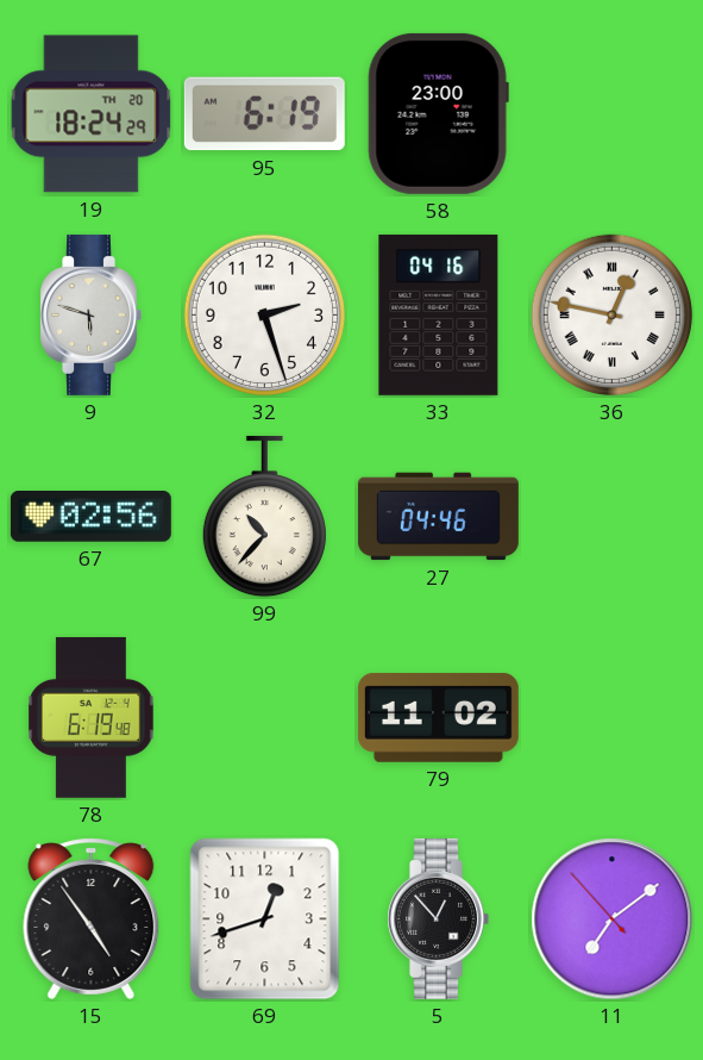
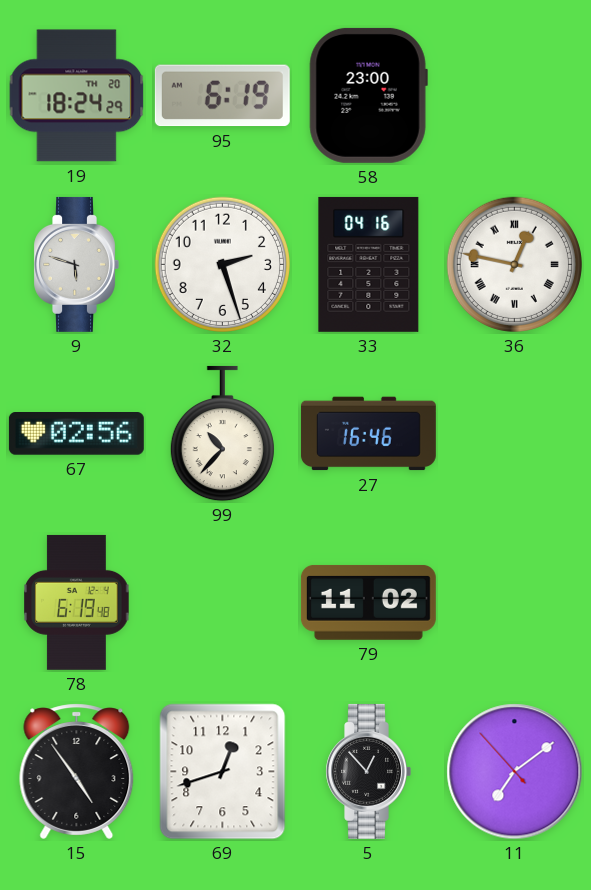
27: 04:46 -> 16:46
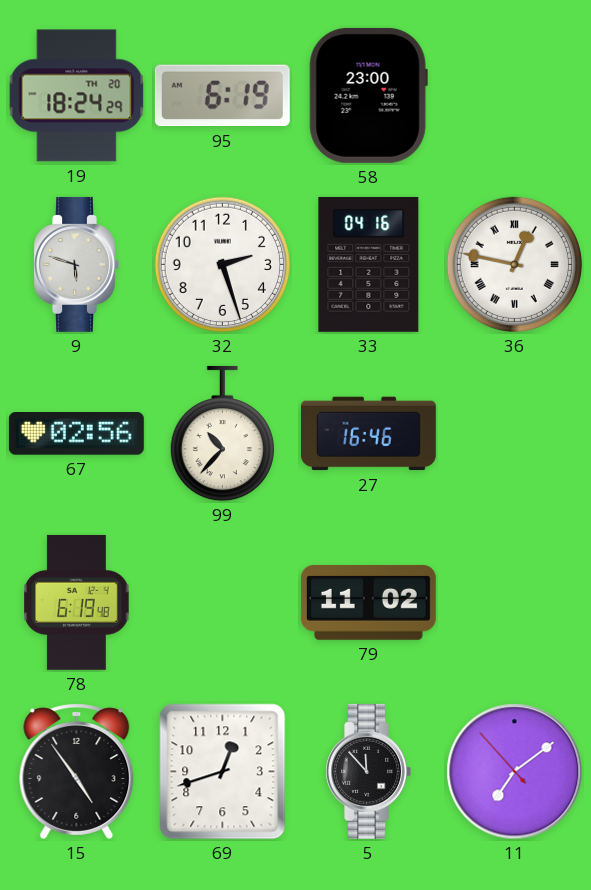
5: 12:53 -> 11:53
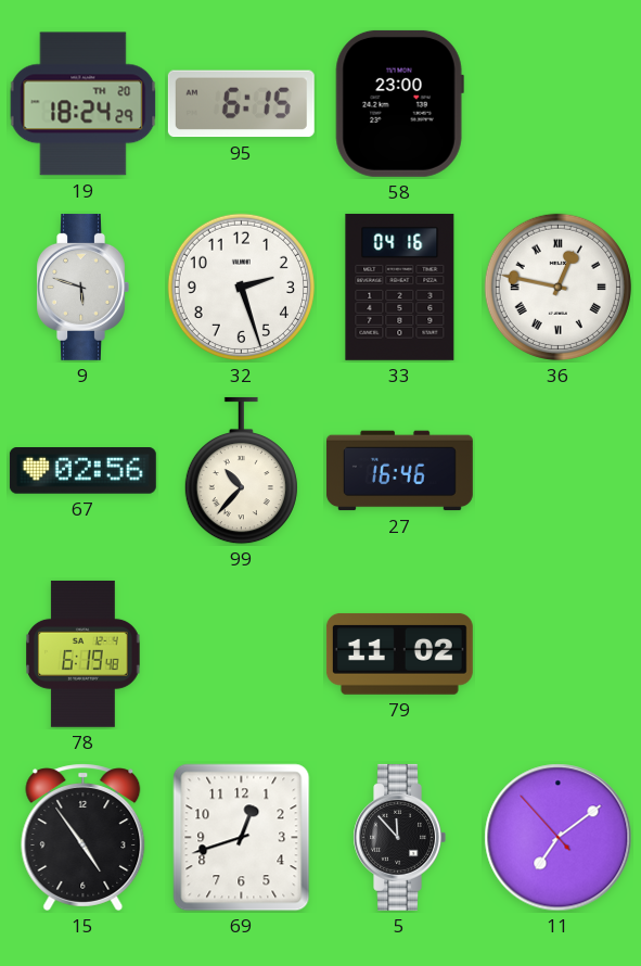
95: 6:19 -> 6:15
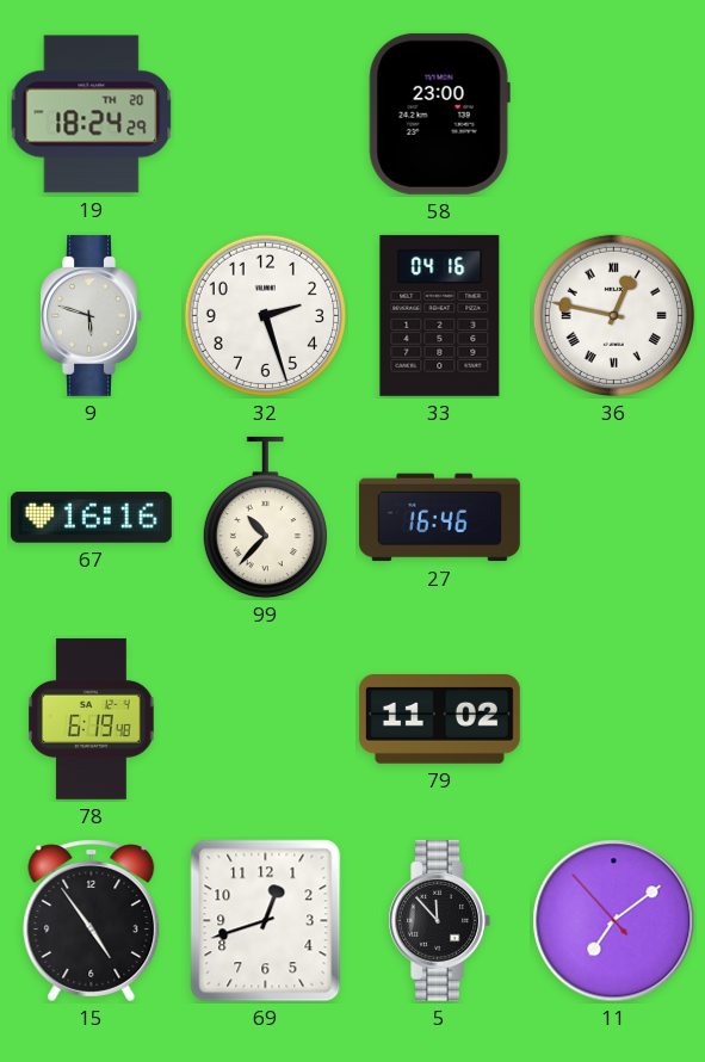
95: 6:15 -> none
67: 02:56 -> 16:16
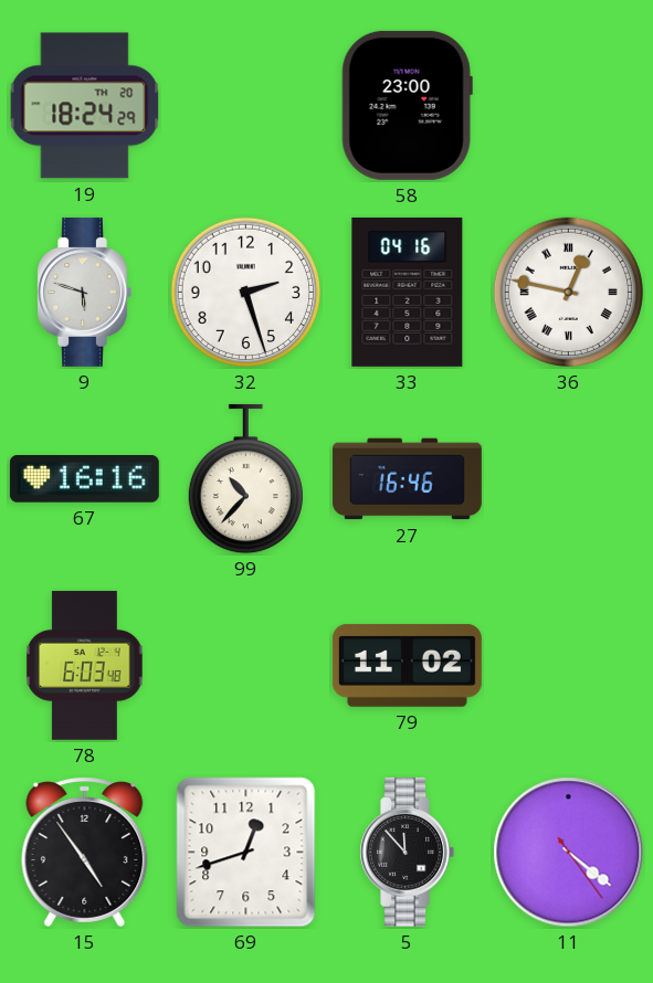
78: 6:19 -> 6:03
11: 7:08 -> 4:21
